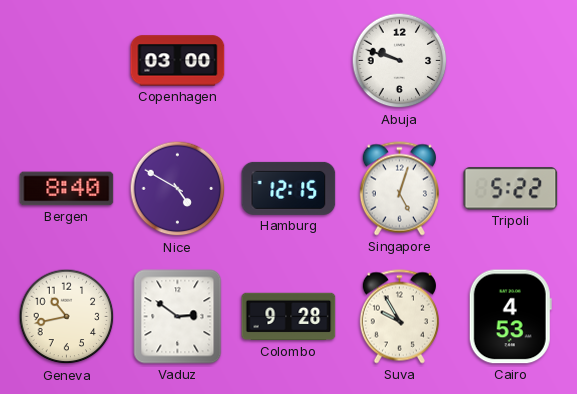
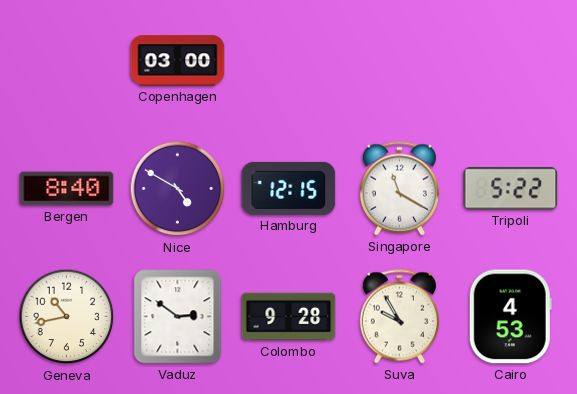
Abuja: 9:48 -> none
Singapore: 5:03 -> 11:20
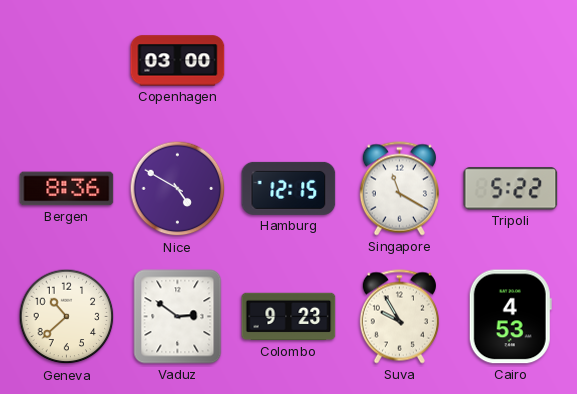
Bergen: 8:40 -> 8:36
Geneva: 10:43 -> 10:38
Colombo: 9:28 -> 9:23
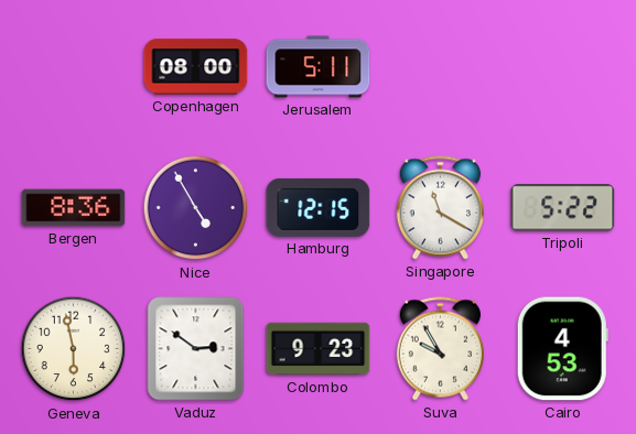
Copenhagen: 03:00 -> 08:00
Jerusalem: none -> 5:11
Nice: 4:50 -> 4:55
Geneva: 10:38 -> 5:58
